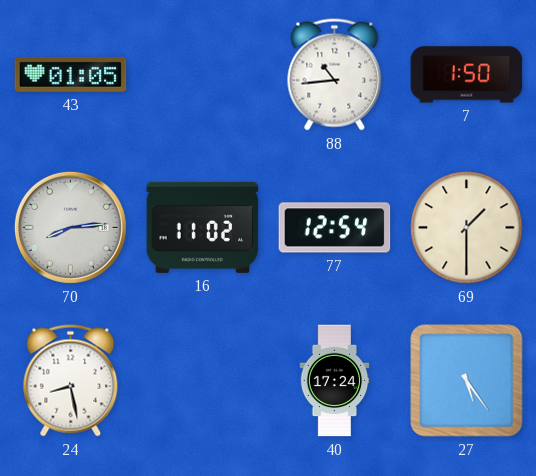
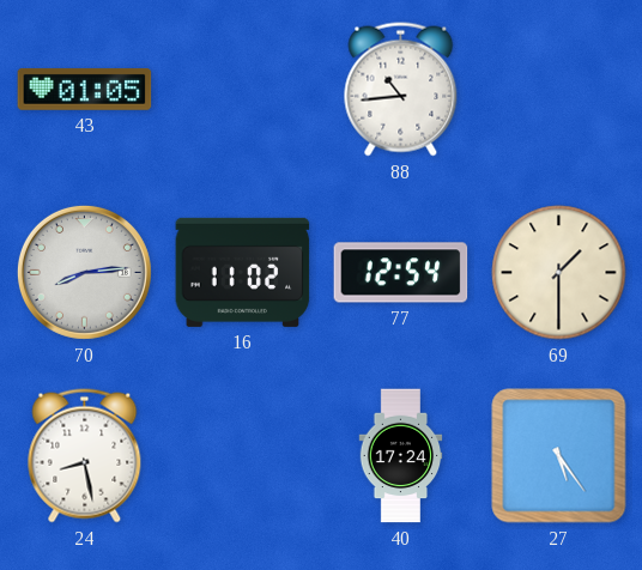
7: 1:50 -> none
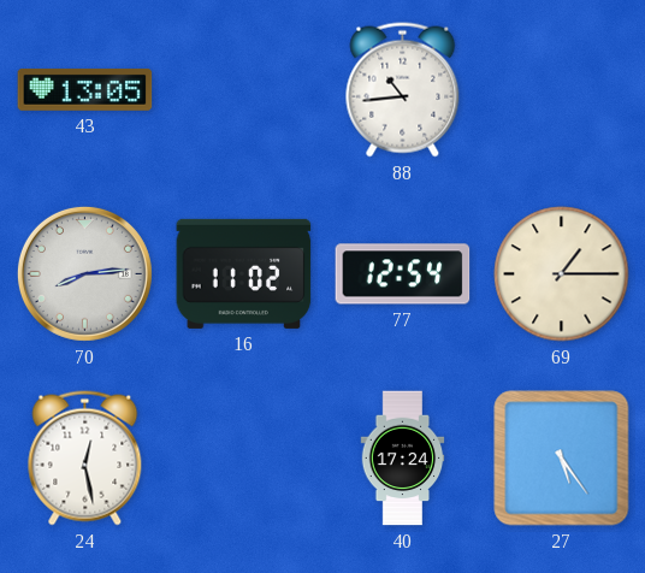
43: 01:05 -> 13:05
69: 1:30 -> 1:15
24: 8:28 -> 12:28
